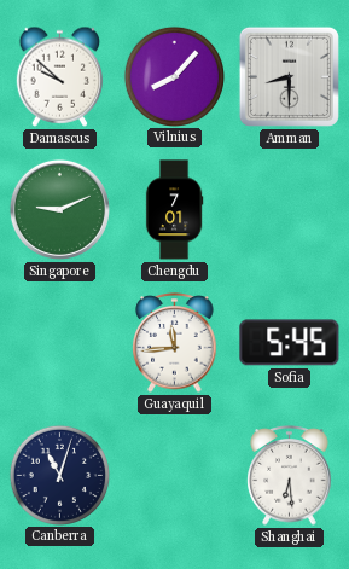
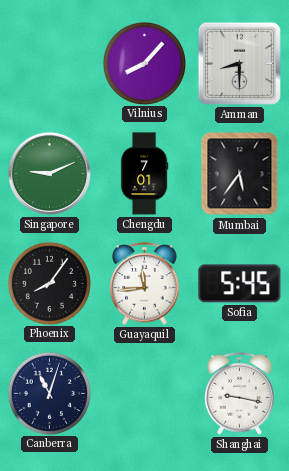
Damascus: 9:52 -> none
Mumbai: none -> 5:36
Phoenix: none -> 8:06
Shanghai: 6:29 -> 9:17
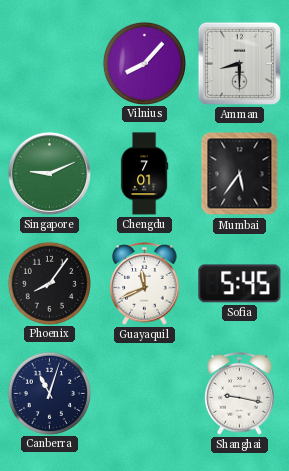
Guayaquil: 11:44 -> 11:41
